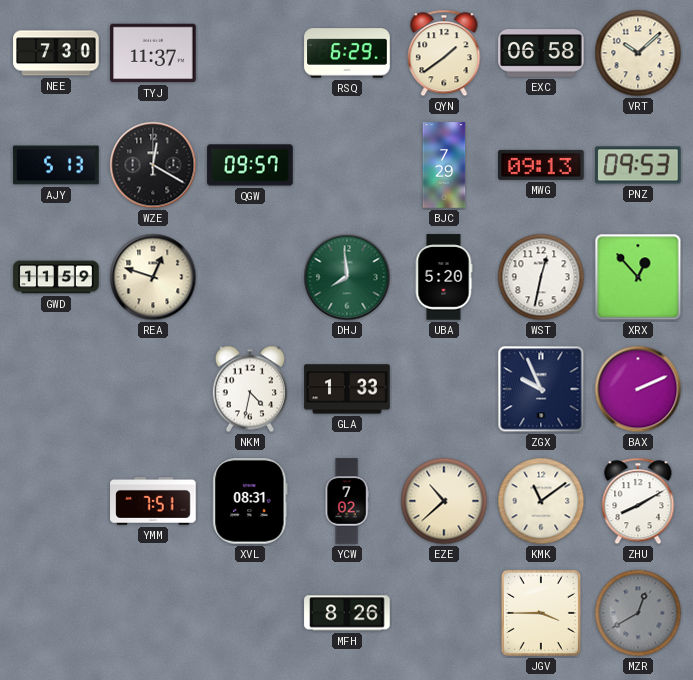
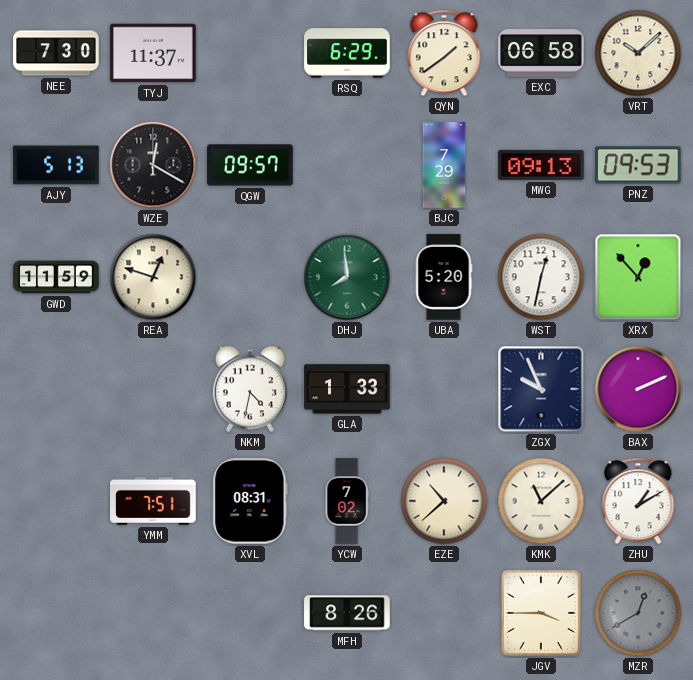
KMK: 11:09 -> 11:08
ZHU: 8:10 -> 1:10
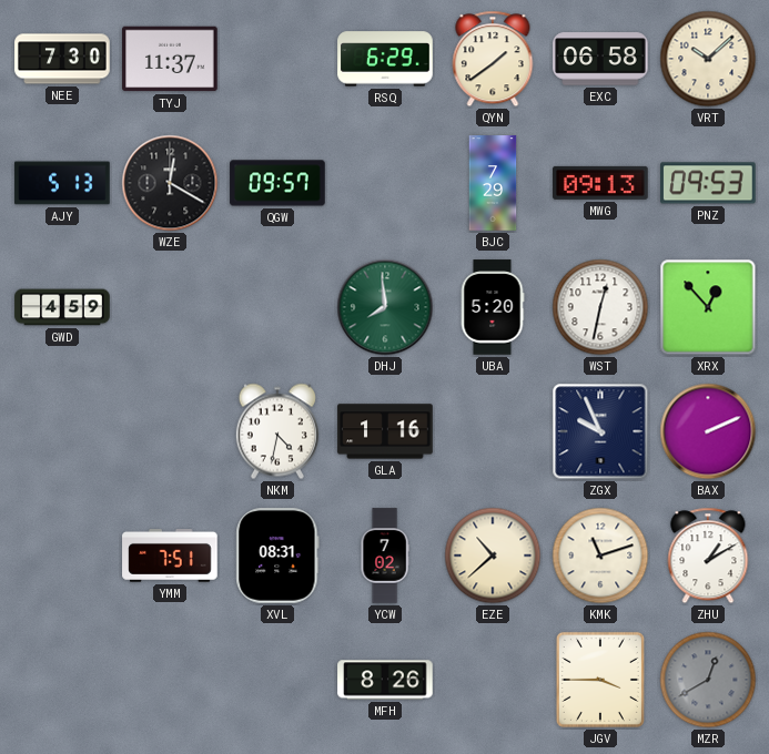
GWD: 11:59 -> 4:59
REA: 12:48 -> none
GLA: 1:33 -> 1:16
KMK: 11:08 -> 11:12
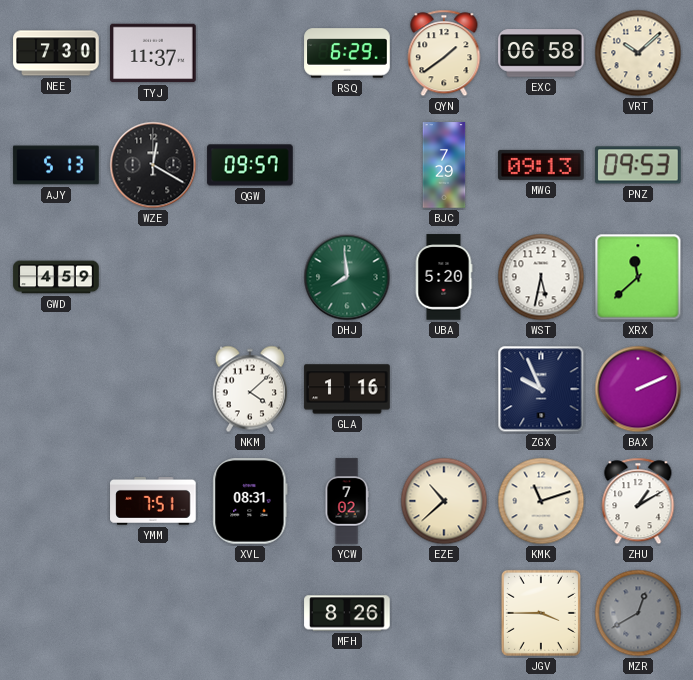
WST: 12:32 -> 5:32
XRX: 12:53 -> 11:38
NKM: 4:32 -> 4:08
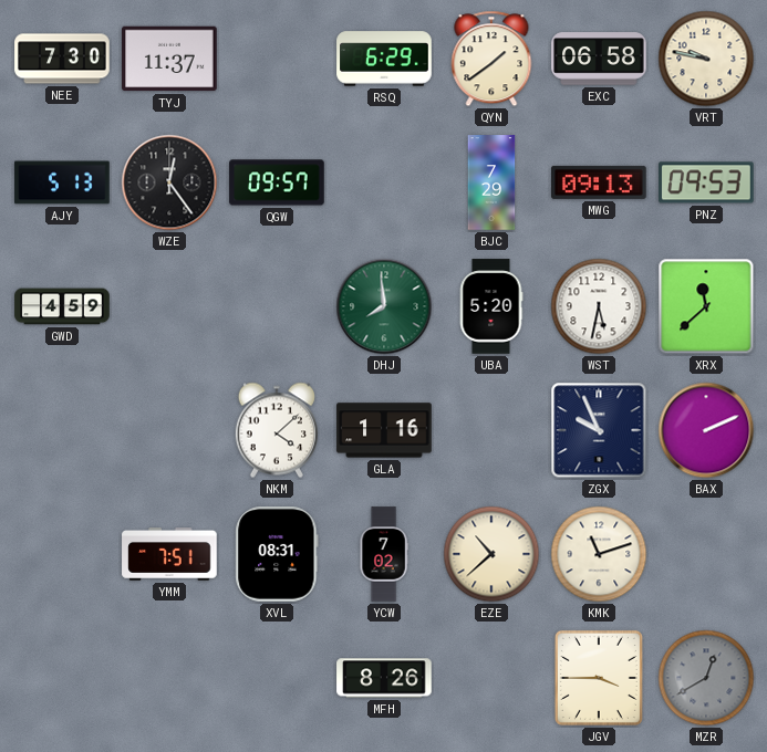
VRT: 10:08 -> 9:47
WZE: 12:20 -> 12:24
ZHU: 1:10 -> none
